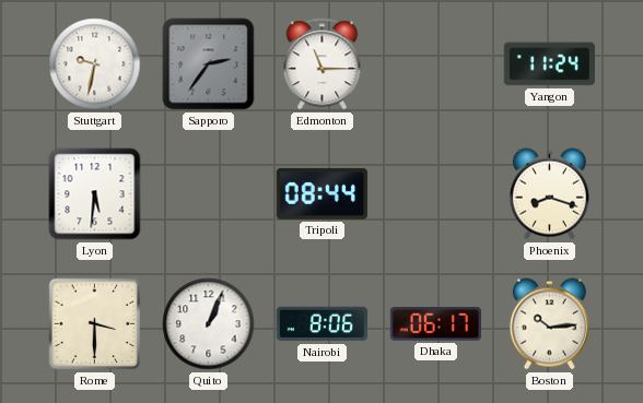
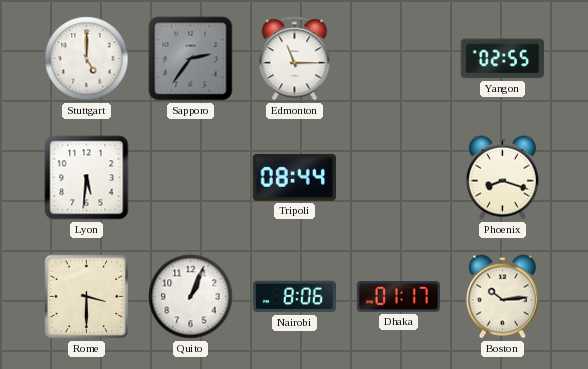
Stuttgart: 9:32 -> 5:00
Yangon: 11:24 -> 02:55
Dhaka: 06:17 -> 01:17
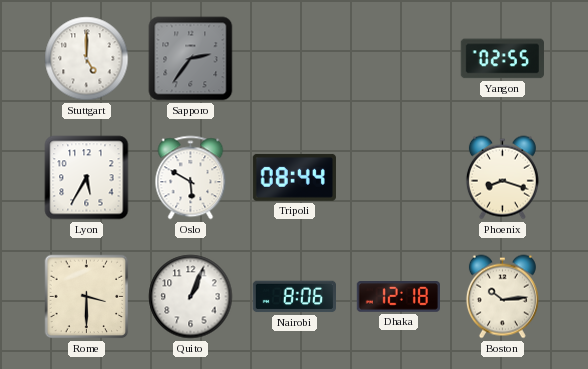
Edmonton: 11:15 -> none
Lyon: 5:31 -> 5:35
Oslo: none -> 5:50
Dhaka: 01:17 -> 12:18
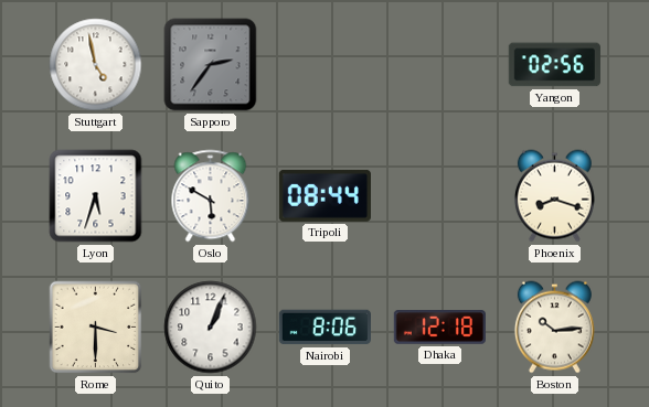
Stuttgart: 5:00 -> 4:58
Yangon: 02:55 -> 02:56
Lyon: 5:35 -> 5:33
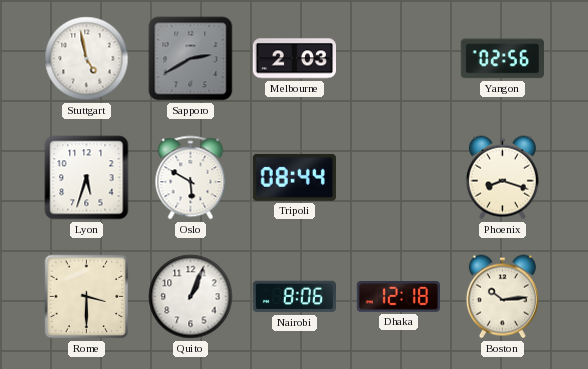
Sapporo: 2:36 -> 2:40
Melbourne: none -> 2:03
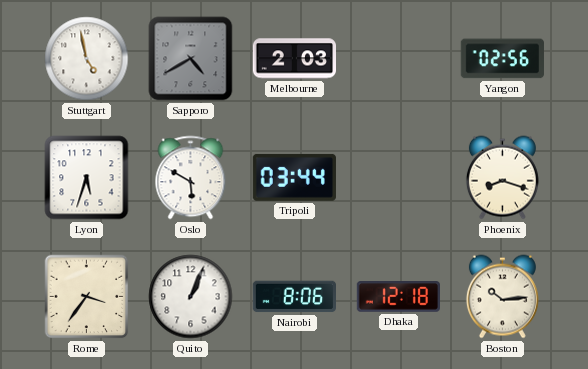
Sapporo: 2:40 -> 4:40
Tripoli: 08:44 -> 03:44
Rome: 3:30 -> 3:36
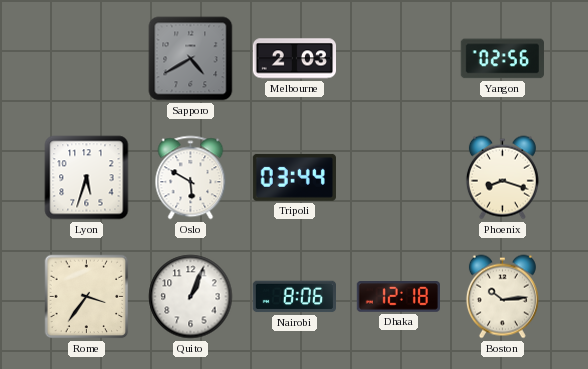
Stuttgart: 4:58 -> none
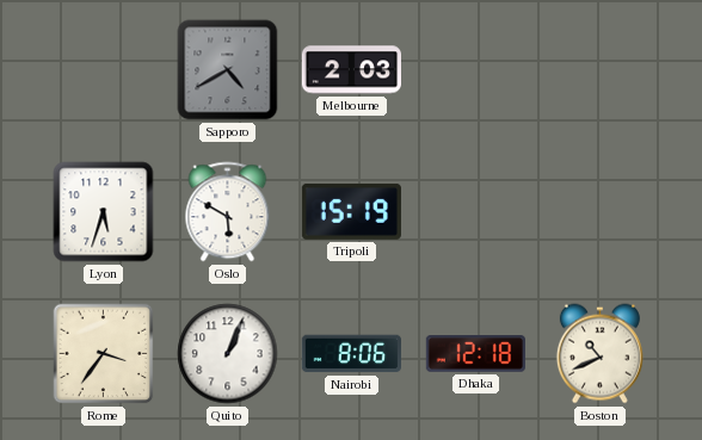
Yangon: 02:56 -> none
Tripoli: 03:44 -> 15:19
Phoenix: 8:18 -> none
Boston: 10:14 -> 10:41
